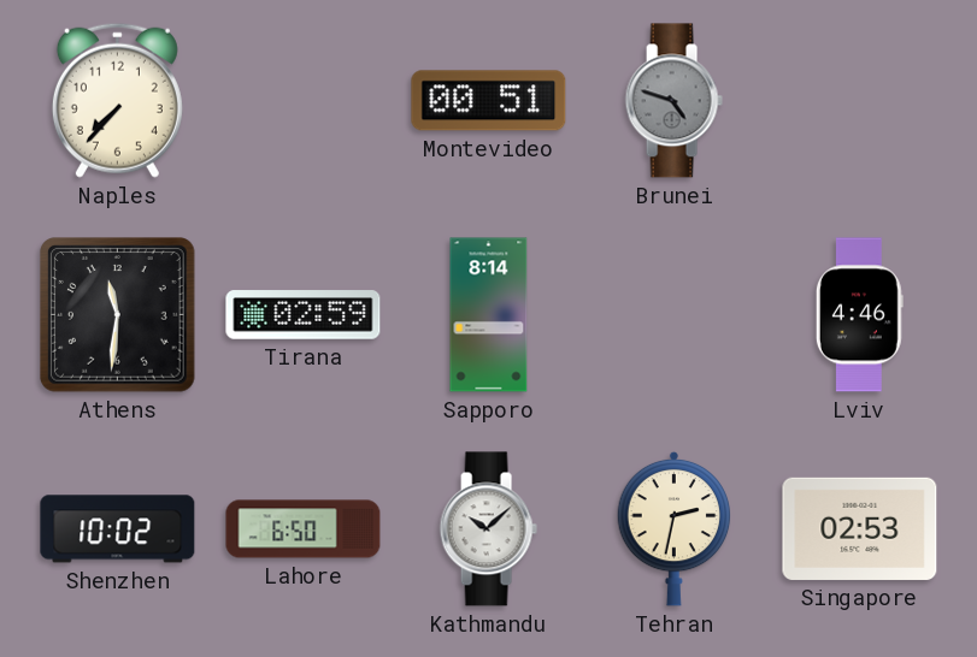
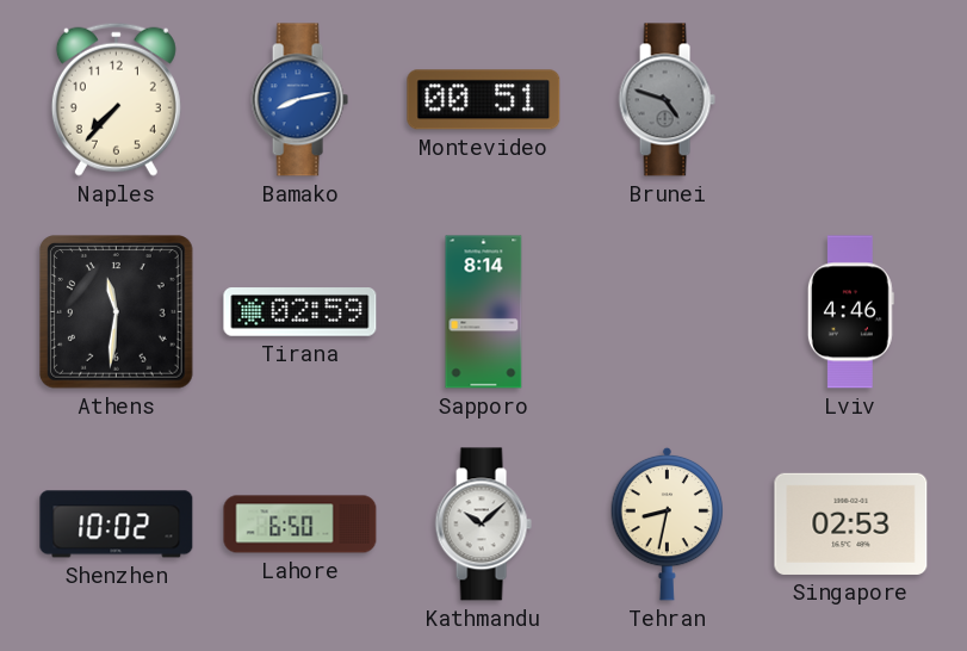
Bamako: none -> 8:13
Tehran: 2:32 -> 8:32
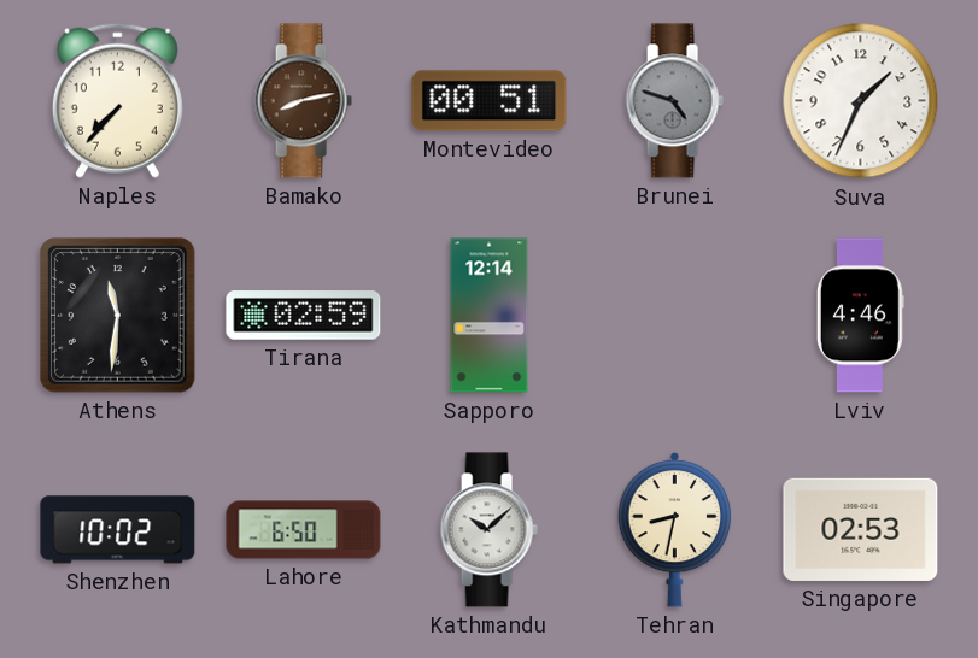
Bamako dial: blue -> brown
Suva: none -> 1:34
Sapporo: 8:14 -> 12:14
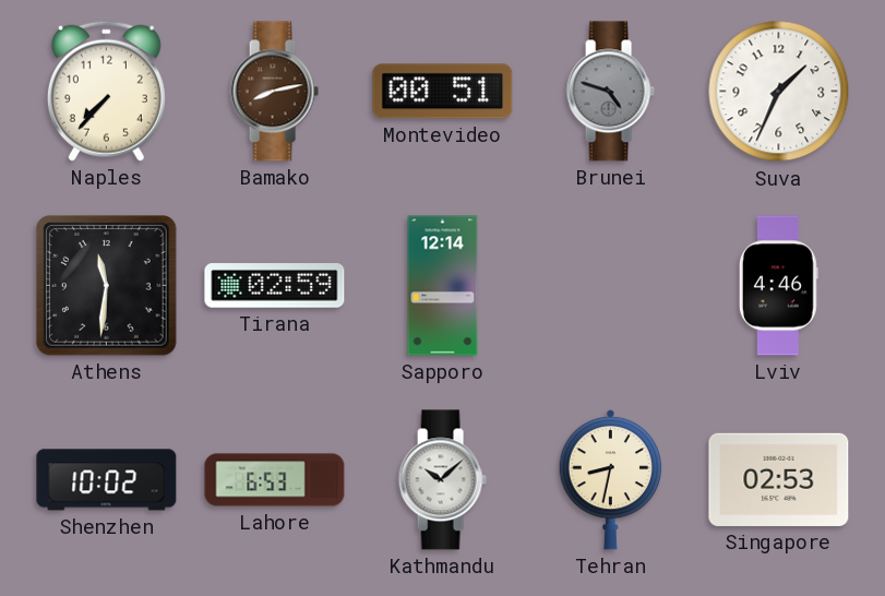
Lahore: 6:50 -> 6:53
